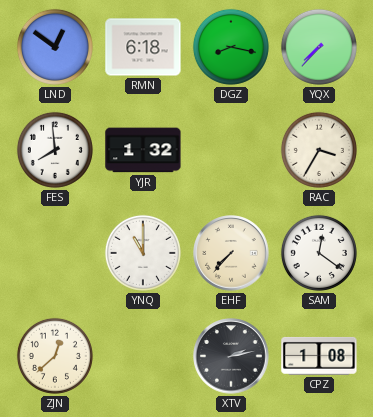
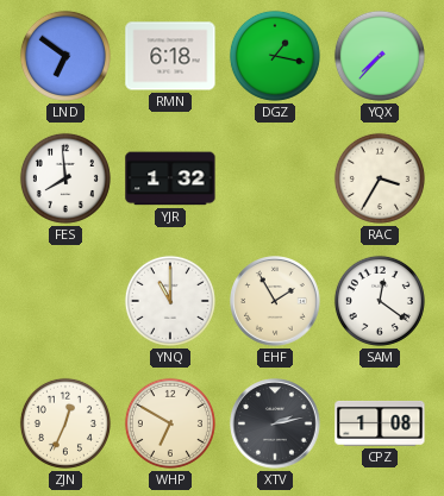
LND: 12:51 -> 6:51
DGZ: 8:17 -> 1:17
EHF: 7:37 -> 1:55
ZJN: 12:38 -> 12:34
WHP: none -> 6:50
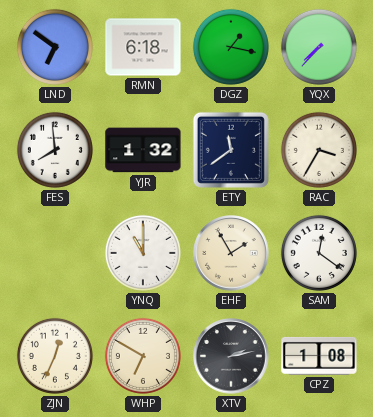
ETY: none -> 11:39
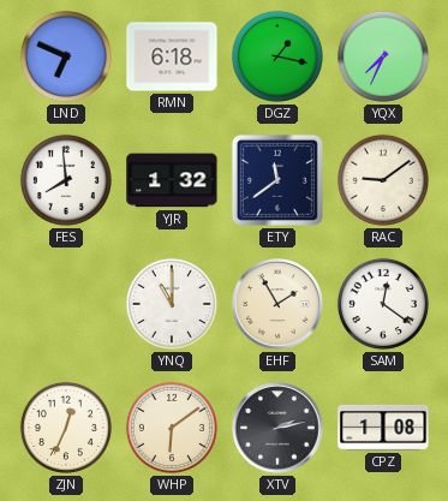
LND: 6:51 -> 6:49
YQX: 7:37 -> 7:34
RAC: 3:35 -> 9:09
WHP: 6:50 -> 6:09
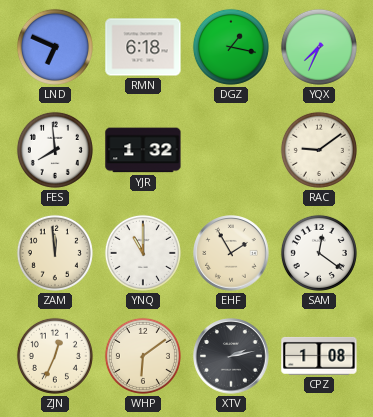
ETY: 11:39 -> none
ZAM: none -> 11:59
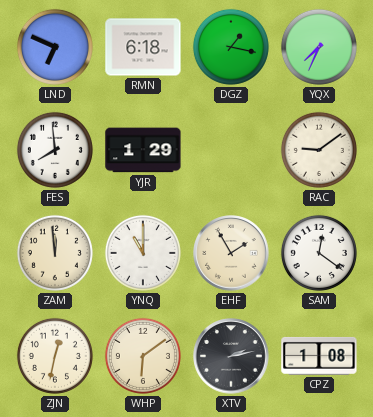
YJR: 1:32 -> 1:29
ZJN: 12:34 -> 12:32
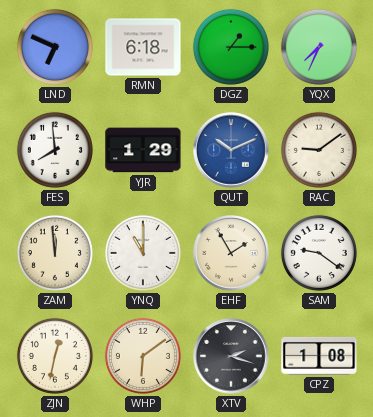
DGZ: 1:17 -> 1:15
QUT: none -> 10:11
SAM: 12:21 -> 9:21
XTV: 2:13 -> 2:18
